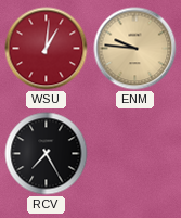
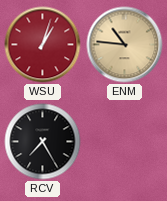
WSU: 1:01 -> 1:03
ENM: 9:46 -> 10:46
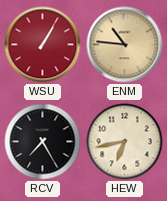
WSU: 1:03 -> 1:05
HEW: none -> 6:43
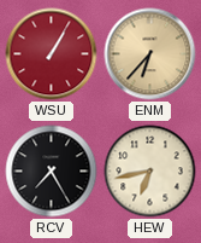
ENM: 10:46 -> 6:37
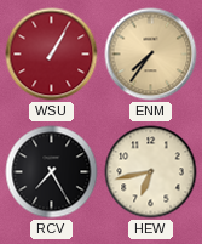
ENM: 6:37 -> 7:36
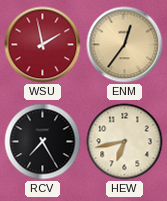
WSU: 1:05 -> 1:58
ENM: 7:36 -> 12:36
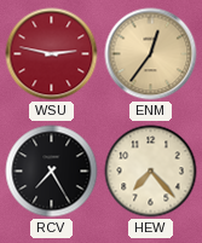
WSU: 1:58 -> 2:47
HEW: 6:43 -> 7:23
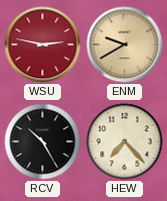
ENM: 12:36 -> 9:40
RCV: 7:25 -> 10:25
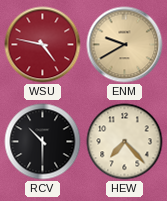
WSU: 2:47 -> 4:47
RCV: 10:25 -> 10:30
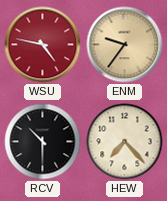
ENM: 9:40 -> 9:36
